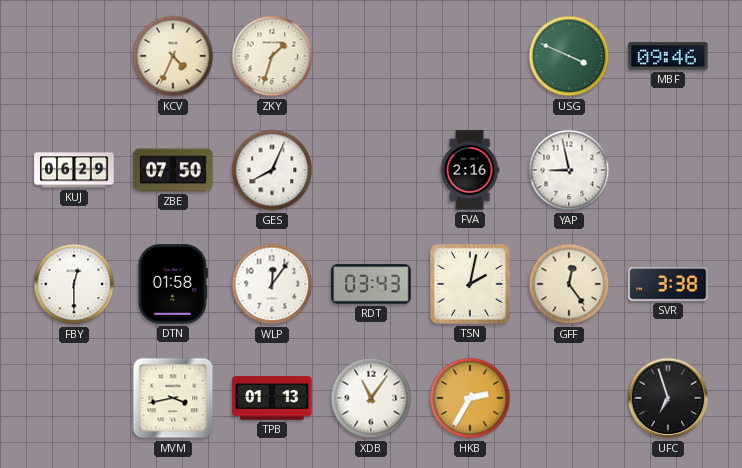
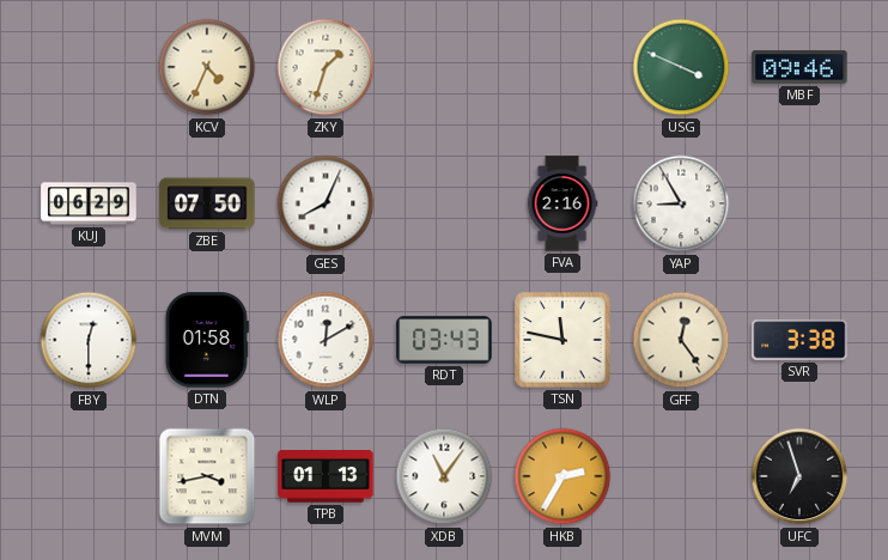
YAP: 8:58 -> 8:55
WLP: 12:06 -> 12:10
TSN: 2:02 -> 11:47
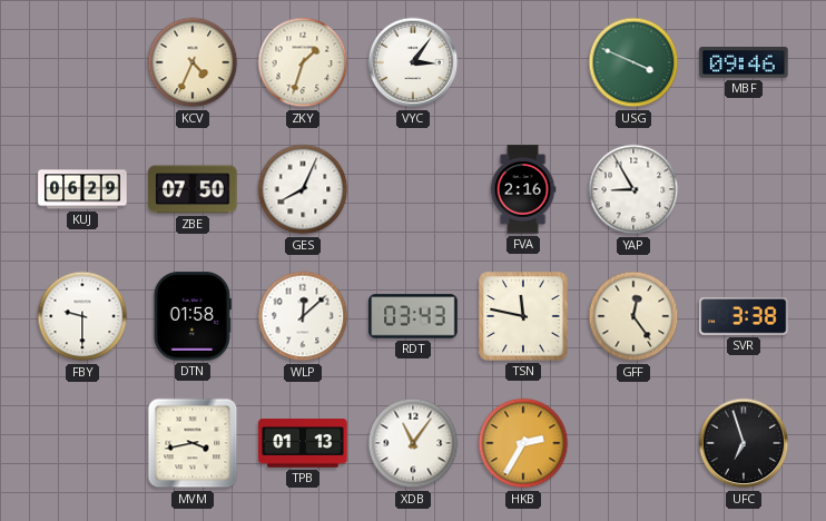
VYC: none -> 3:06
FBY: 12:30 -> 9:30
WLP: 12:10 -> 12:08
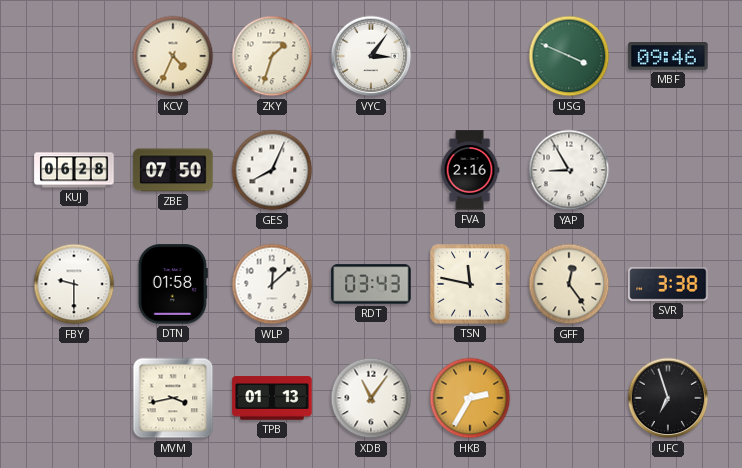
KUJ: 06:29 -> 06:28
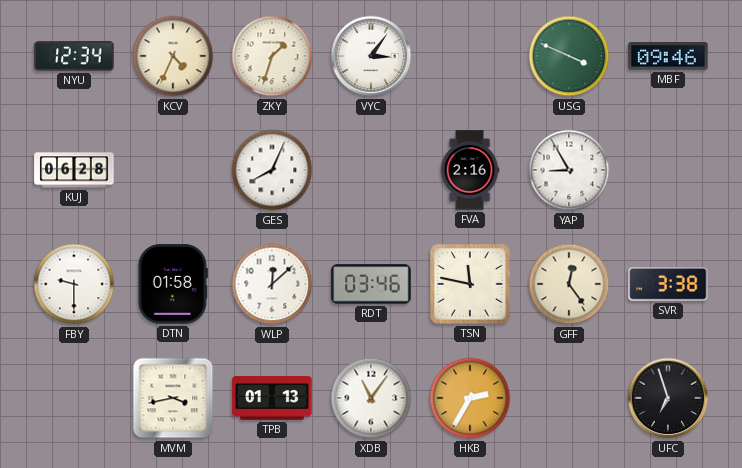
NYU: none -> 12:34
ZBE: 07:50 -> none
RDT: 03:43 -> 03:46
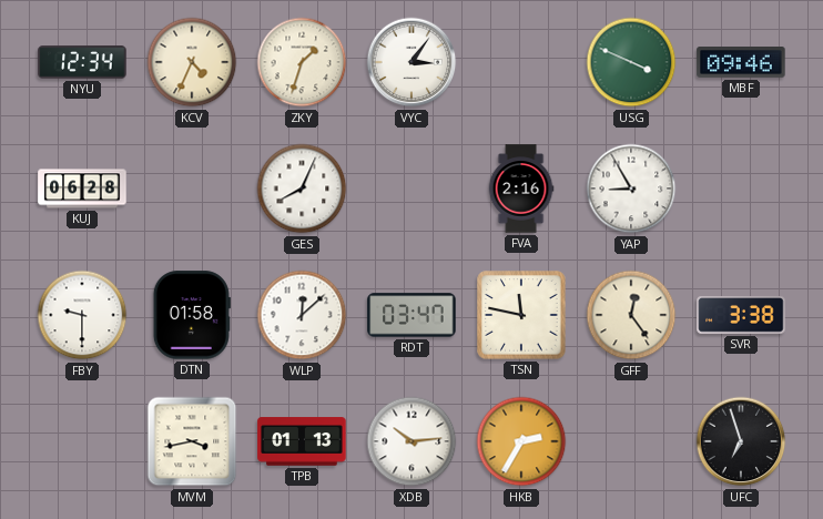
RDT: 03:46 -> 03:47
XDB: 11:06 -> 10:14
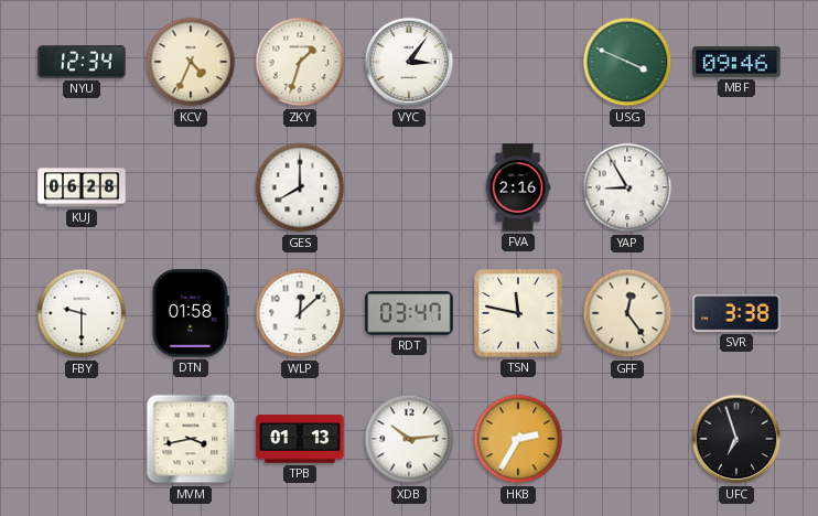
GES: 8:04 -> 8:00
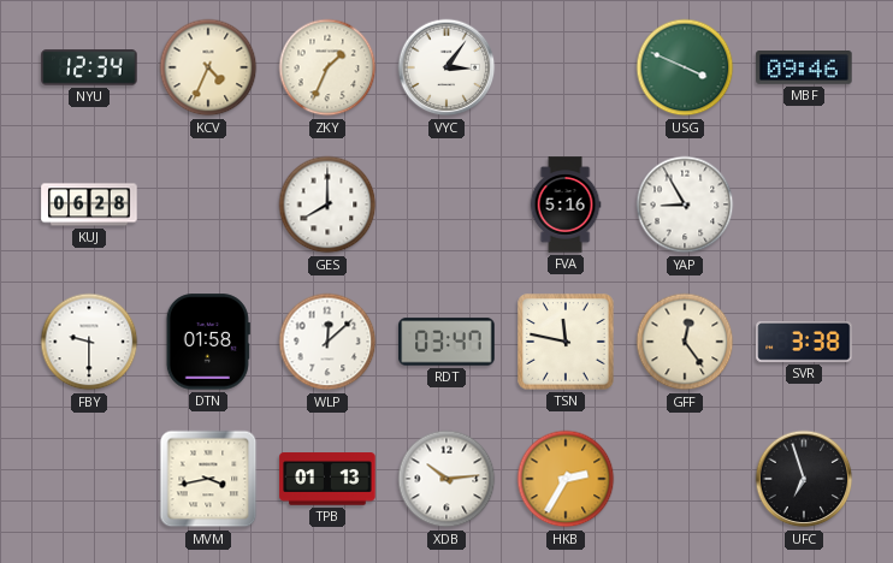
ZKY: 1:33 -> 1:34
FVA: 2:16 -> 5:16
